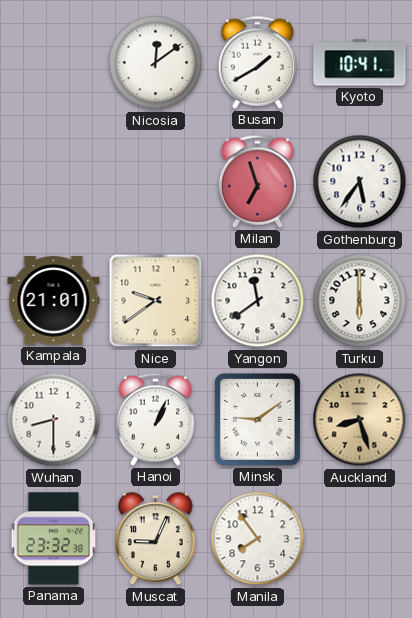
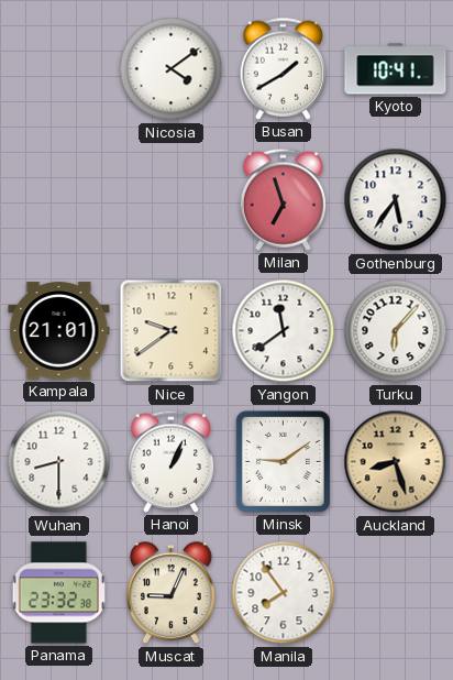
Nicosia: 12:09 -> 4:09
Turku: 6:00 -> 6:07
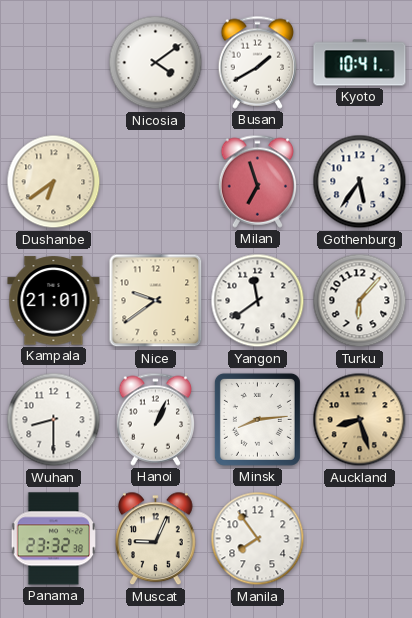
Dushanbe: none -> 6:39
Minsk: 9:09 -> 8:14
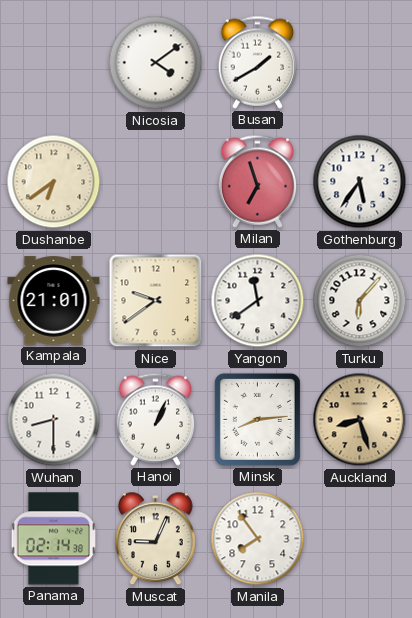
Kyoto: 10:41 -> none
Panama: 23:32 -> 02:14
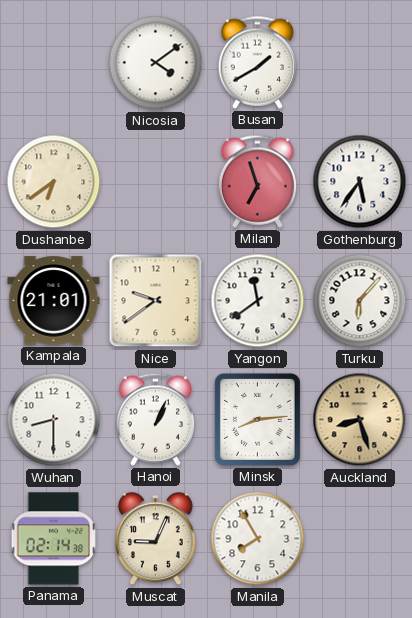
Manila: 7:54 -> 7:55
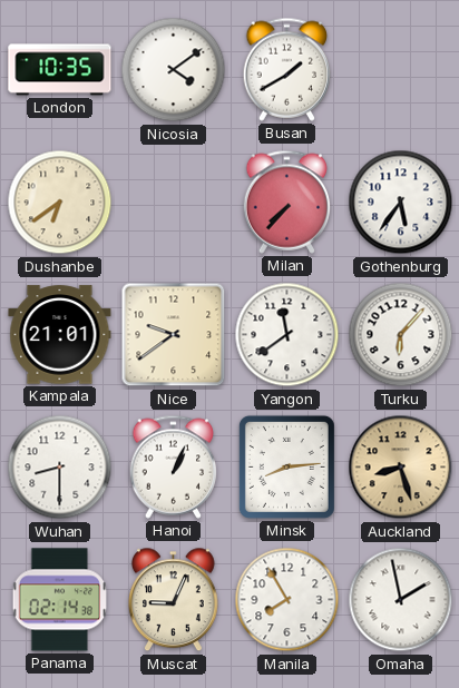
London: none -> 10:35
Milan: 6:57 -> 7:37
Omaha: none -> 1:58
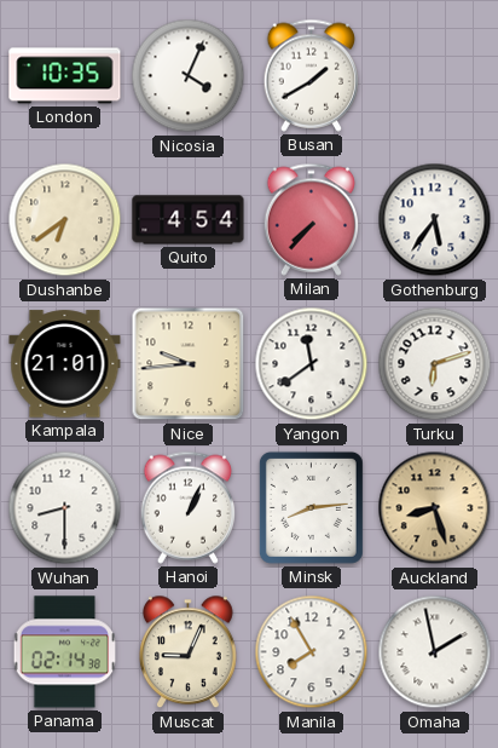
Nicosia: 4:09 -> 4:04
Quito: none -> 4:54
Nice: 9:39 -> 9:44
Turku: 6:07 -> 6:12
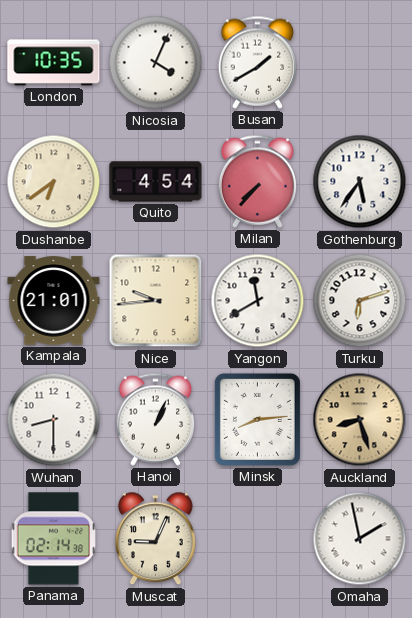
Yangon: 11:39 -> 11:40
Manila: 7:55 -> none
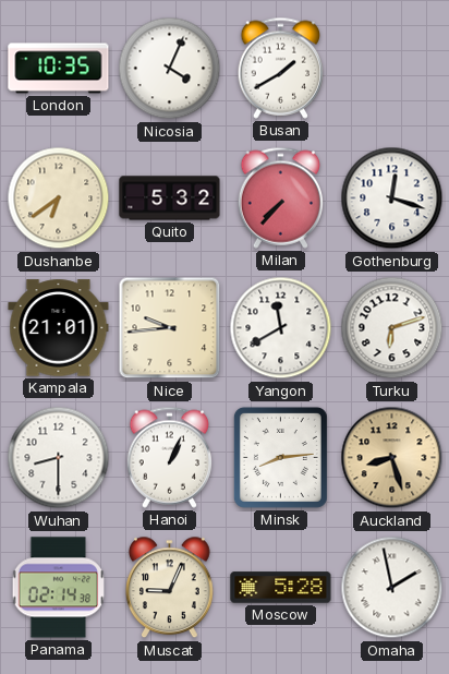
Quito: 4:54 -> 5:32
Gothenburg: 5:36 -> 12:18
Moscow: none -> 5:28
